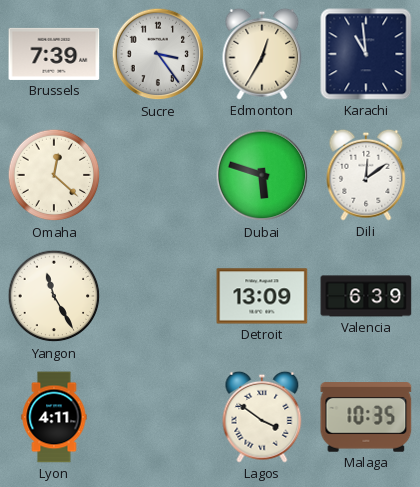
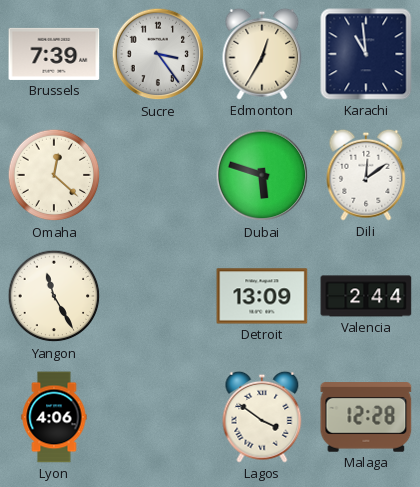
Valencia: 6:39 -> 2:44
Lyon: 4:11 -> 4:06
Malaga: 10:35 -> 12:28
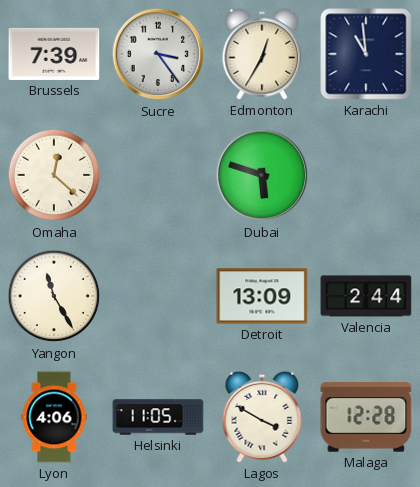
Dili: 12:09 -> none
Helsinki: none -> 11:05
Lagos: 3:51 -> 3:50
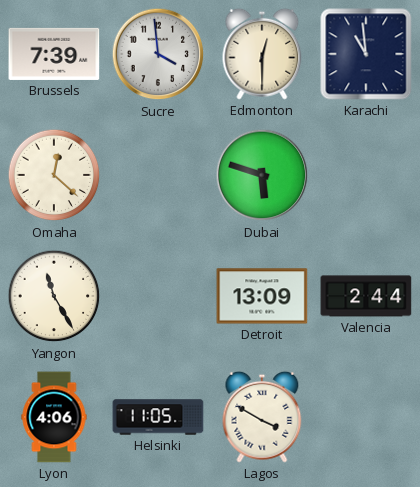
Sucre: 3:24 -> 3:59
Edmonton: 12:35 -> 12:30
Malaga: 12:28 -> none
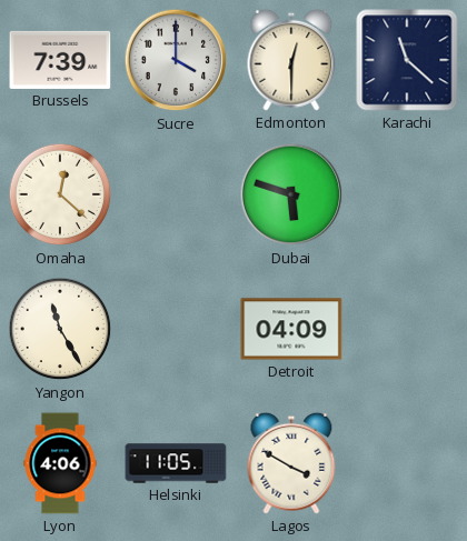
Sucre: 3:59 -> 4:00
Karachi: 10:59 -> 11:22
Detroit: 13:09 -> 04:09
Valencia: 2:44 -> none
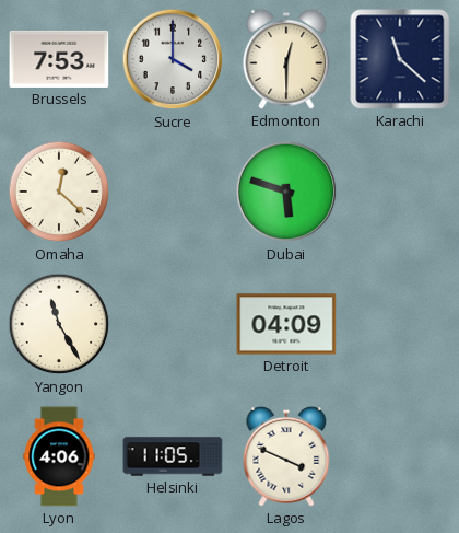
Brussels: 7:39 -> 7:53
Lagos: 3:50 -> 3:49
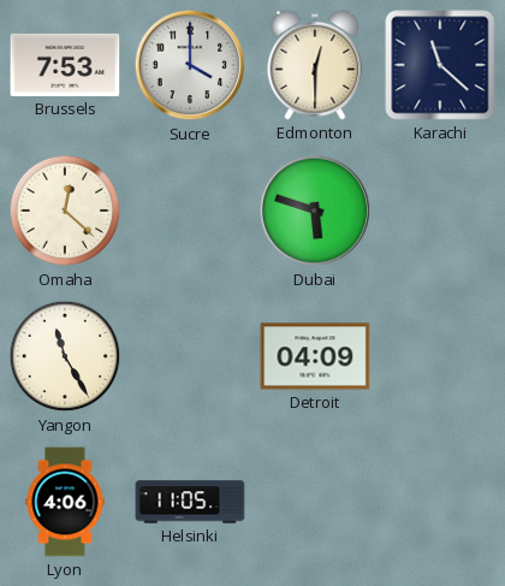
Lagos: 3:49 -> none
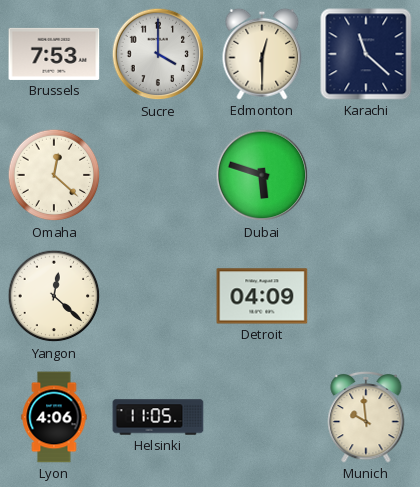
Yangon: 11:25 -> 12:22
Munich: none -> 9:59
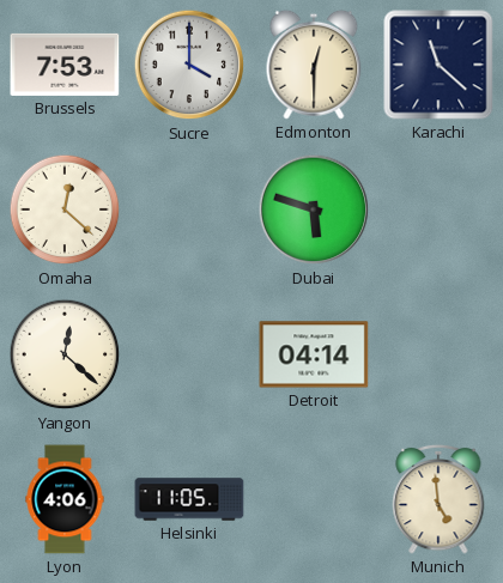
Detroit: 04:09 -> 04:14
Munich: 9:59 -> 4:59
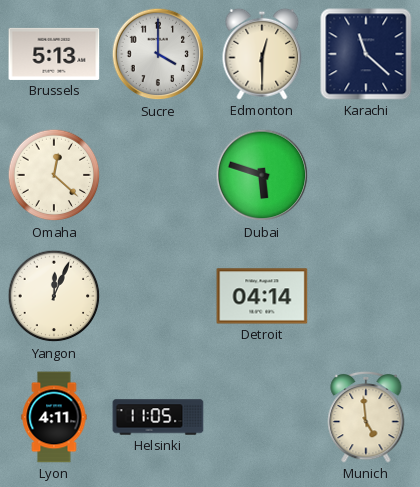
Brussels: 7:53 -> 5:13
Yangon: 12:22 -> 12:04
Lyon: 4:06 -> 4:11
